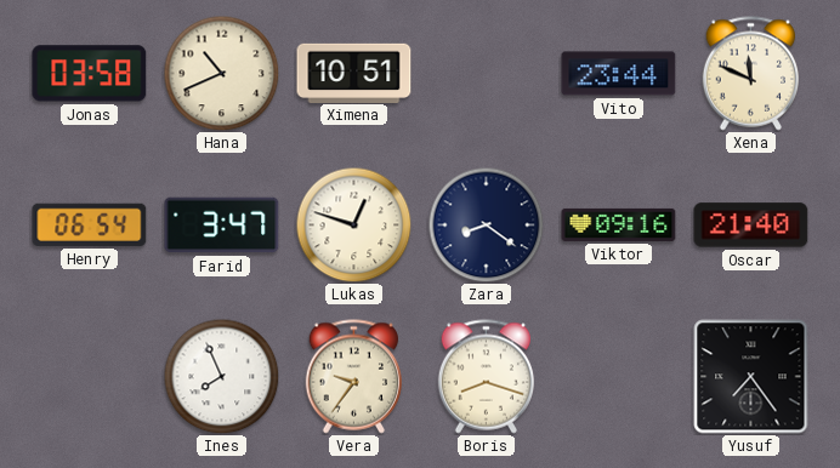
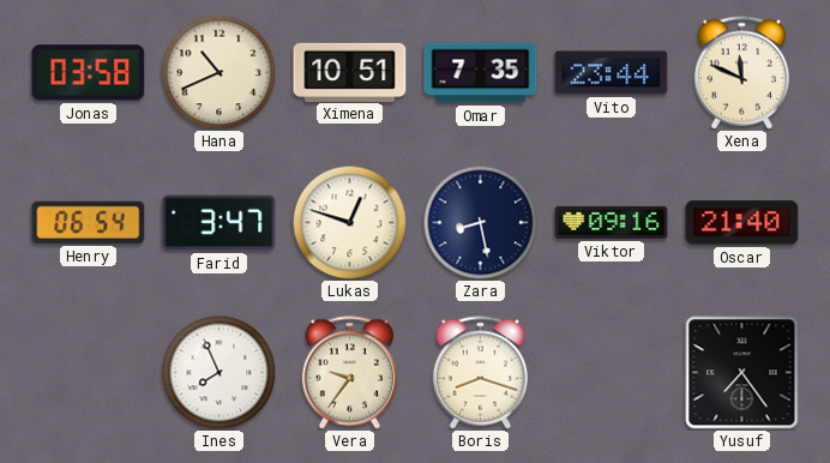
Omar: none -> 7:35
Zara: 8:21 -> 8:28
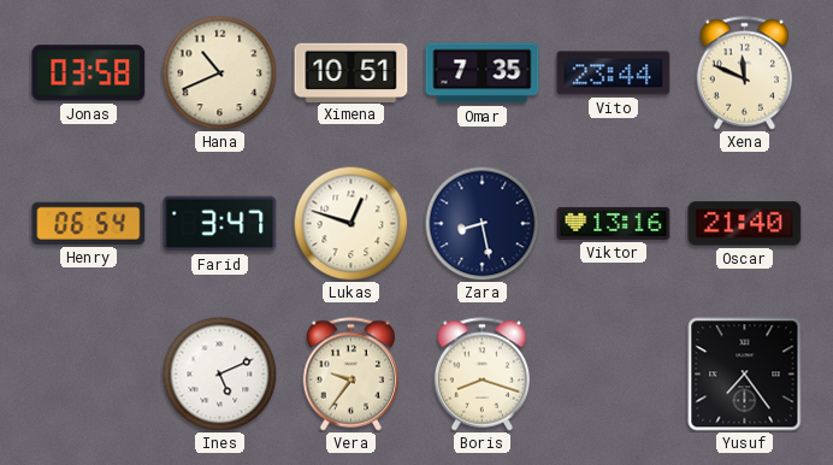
Viktor: 09:16 -> 13:16
Ines: 7:56 -> 5:11
